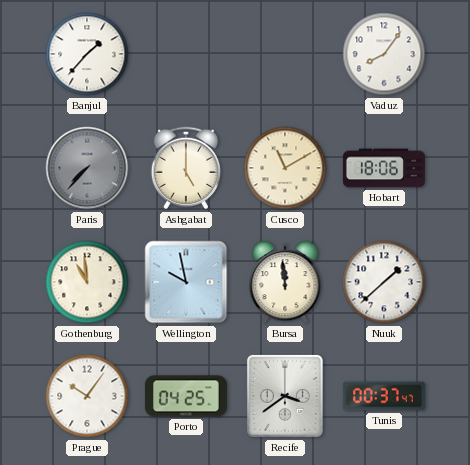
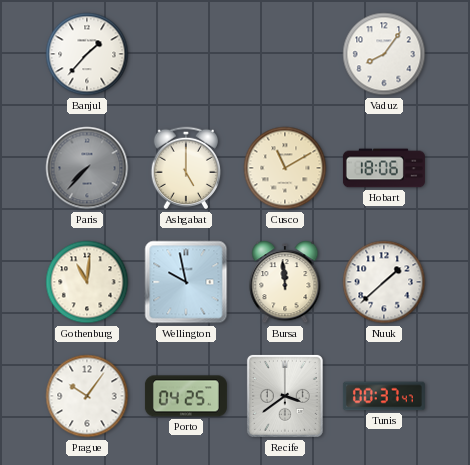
Gothenburg: 10:59 -> 11:01
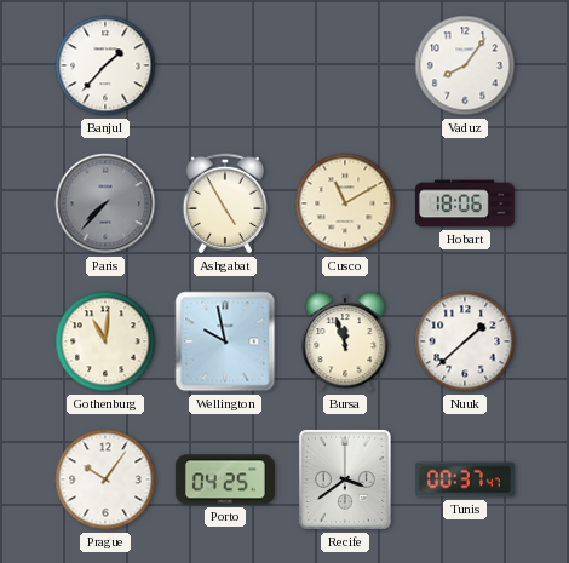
Ashgabat: 5:00 -> 4:55
Bursa: 11:59 -> 11:57
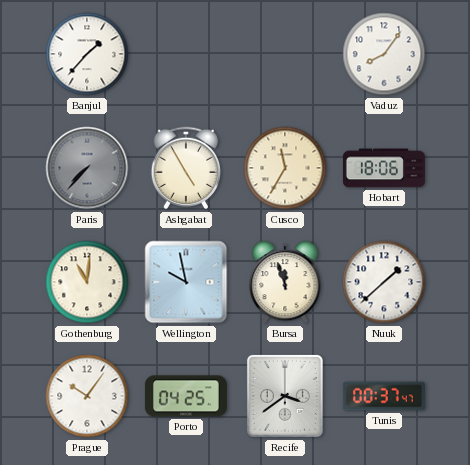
Cusco: 11:10 -> 11:35
